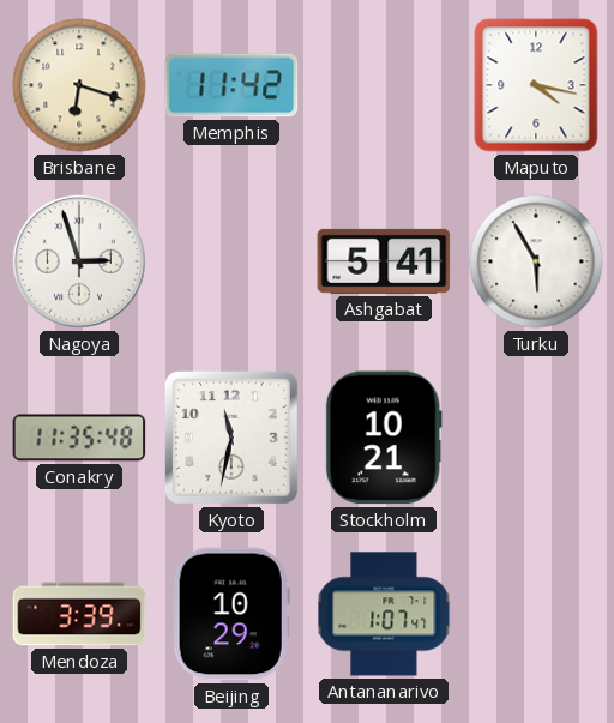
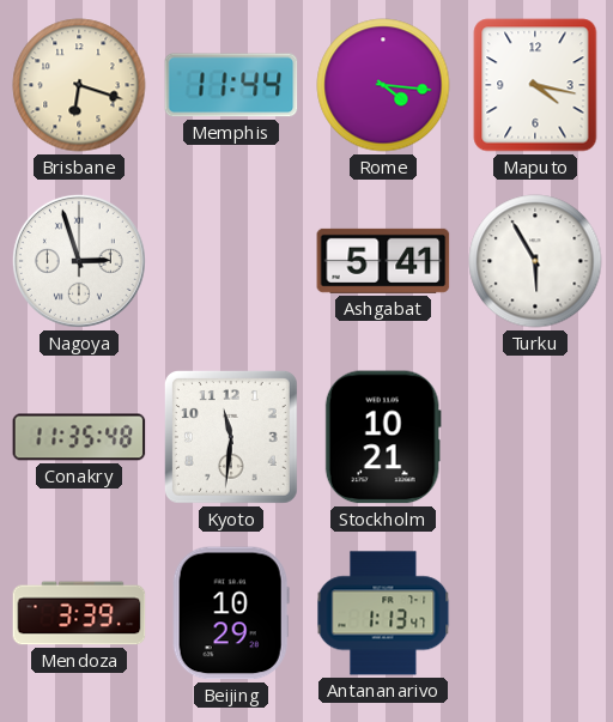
Memphis: 11:42 -> 11:44
Rome: none -> 4:16
Kyoto: 11:32 -> 11:31
Antananarivo: 1:07 -> 1:13
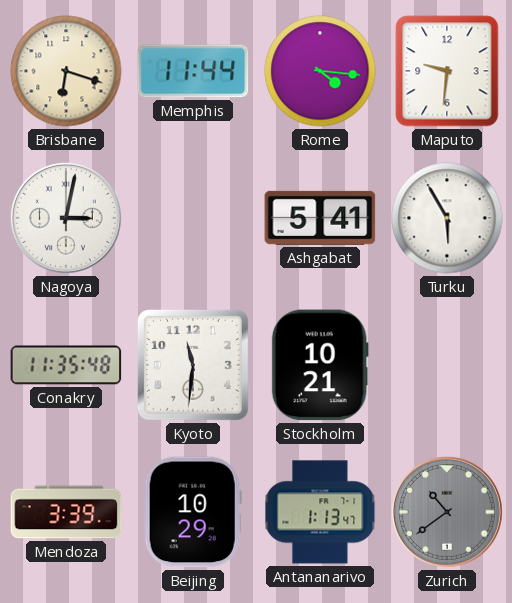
Maputo: 4:17 -> 9:31
Nagoya: 2:57 -> 3:02
Zurich: none -> 10:39
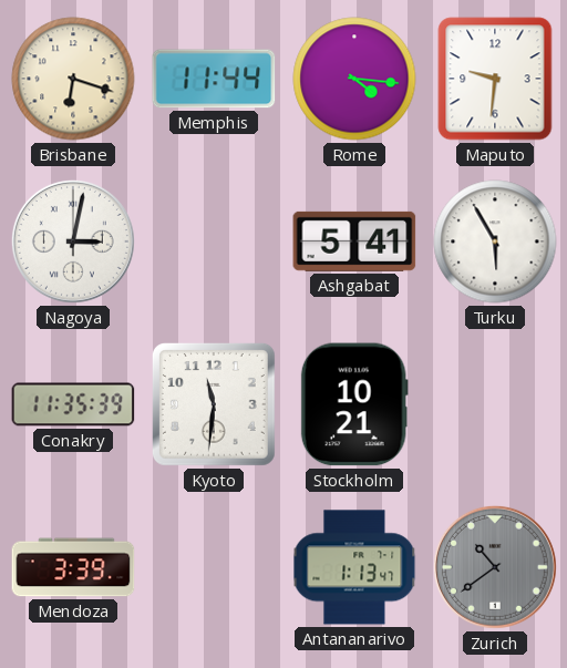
Conakry: 11:35:48 -> 11:35:39
Beijing: 10:29 -> none
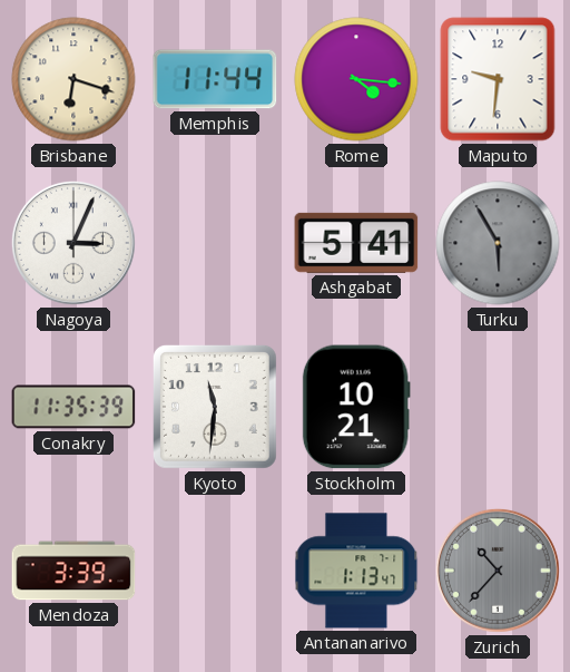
Nagoya: 3:02 -> 3:04
Turku dial: white -> grey
Zurich: 10:39 -> 10:37
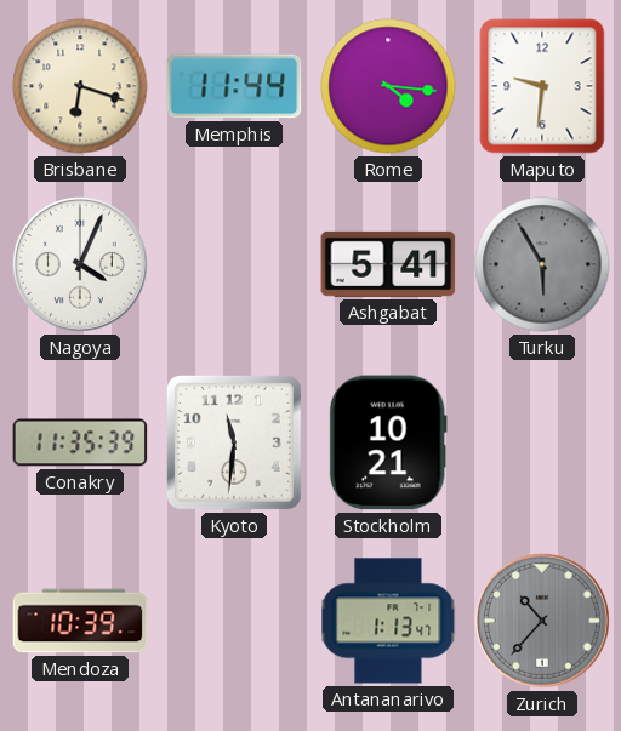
Nagoya: 3:04 -> 4:04
Mendoza: 3:39 -> 10:39
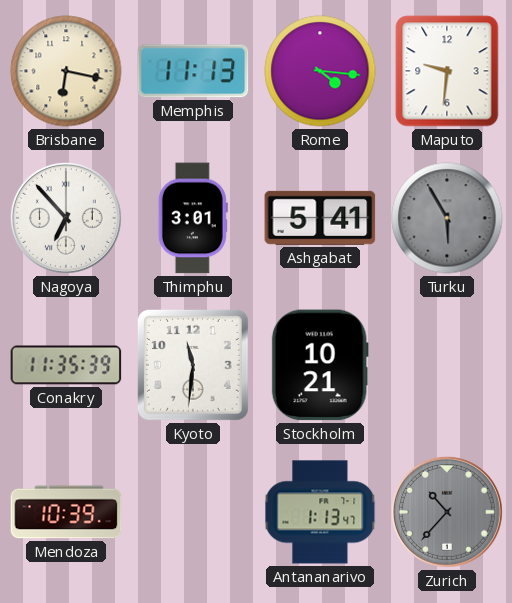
Brisbane: 6:18 -> 6:17
Memphis: 11:44 -> 11:13
Nagoya: 4:04 -> 6:53
Thimphu: none -> 3:01
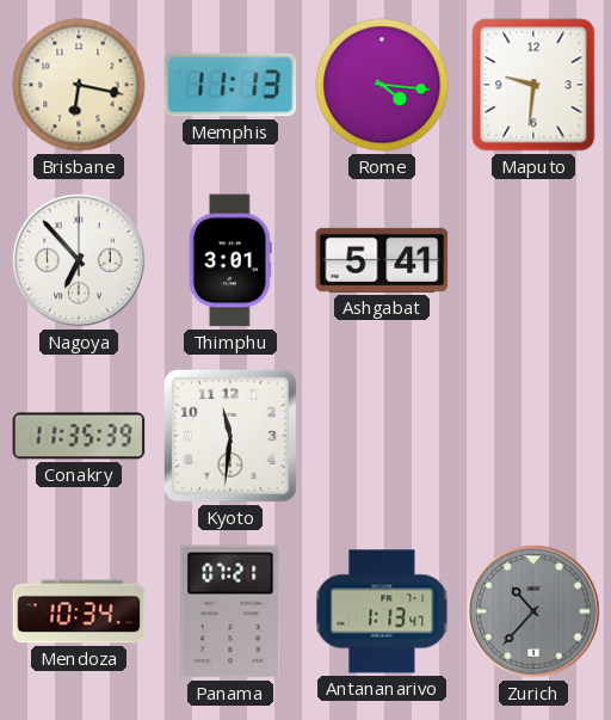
Turku: 5:55 -> none
Stockholm: 10:21 -> none
Mendoza: 10:39 -> 10:34
Panama: none -> 07:21
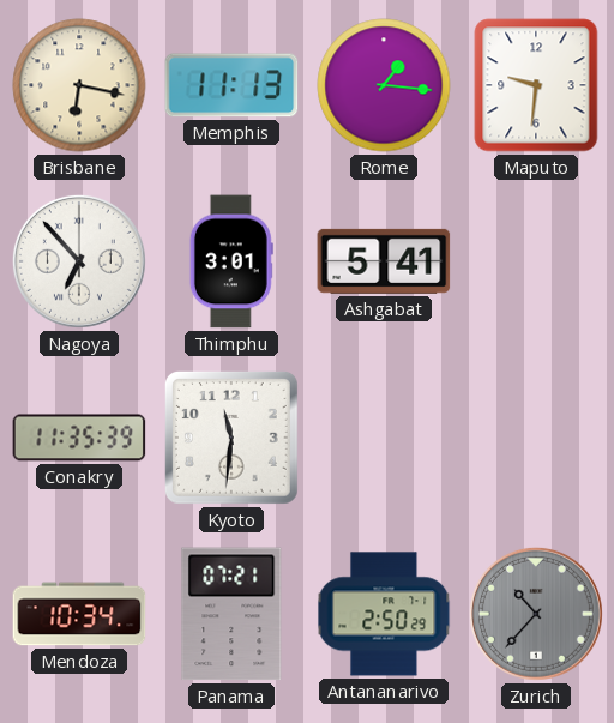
Rome: 4:16 -> 1:16
Antananarivo: 1:13 -> 2:50
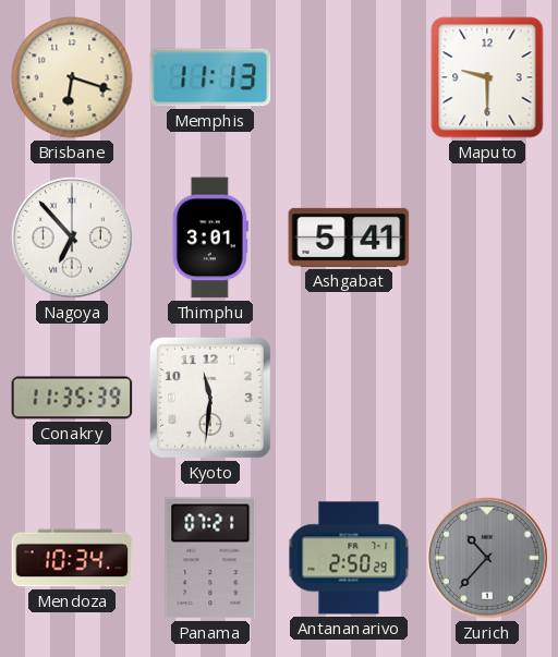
Brisbane: 6:17 -> 6:18
Rome: 1:16 -> none
Maputo: 9:31 -> 9:30
